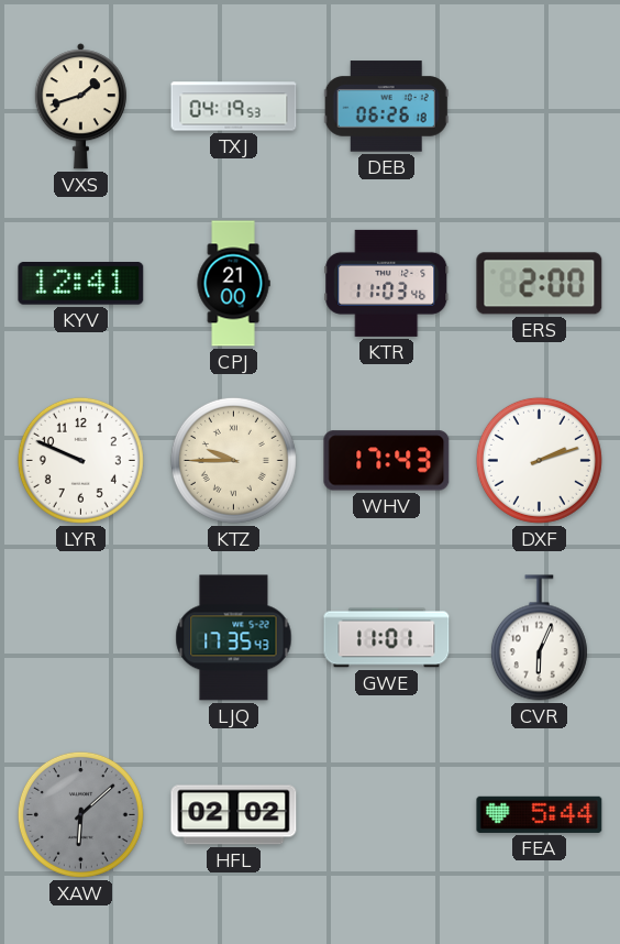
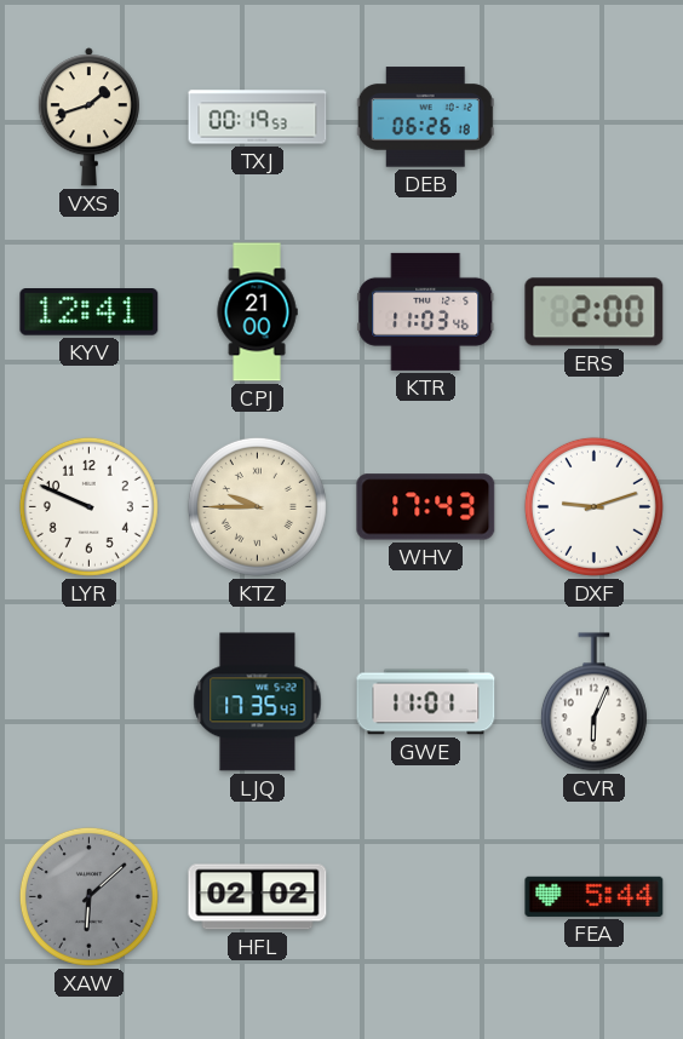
TXJ: 04:19 -> 00:19
DXF: 2:12 -> 9:12
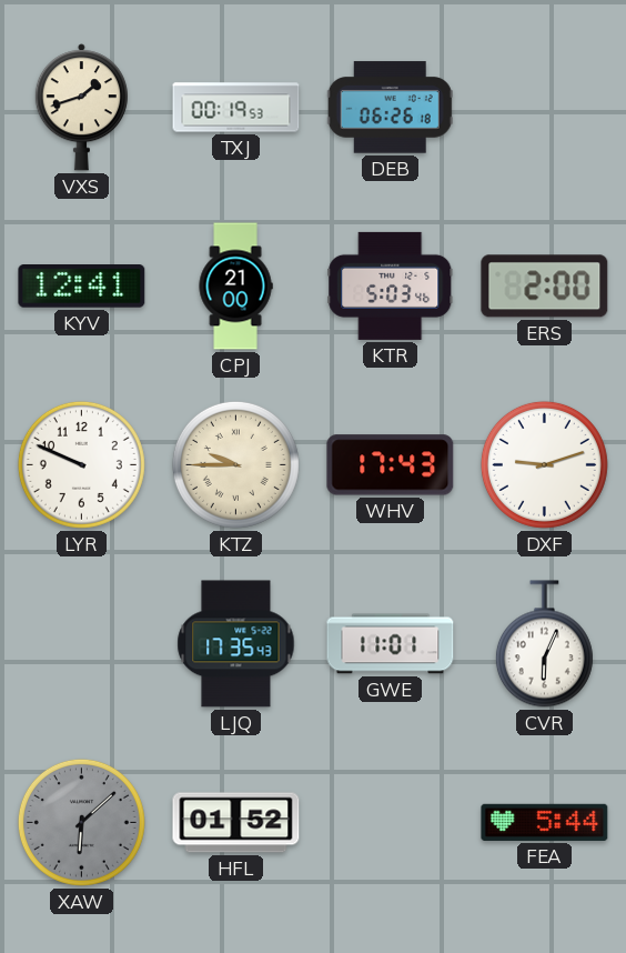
KTR: 11:03 -> 5:03
HFL: 02:02 -> 01:52
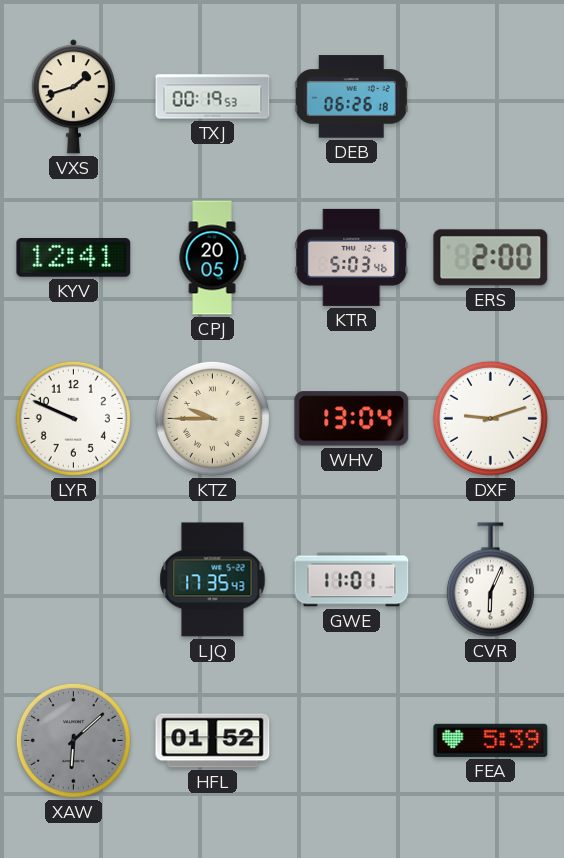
CPJ: 21:00 -> 20:05
WHV: 17:43 -> 13:04
FEA: 5:44 -> 5:39
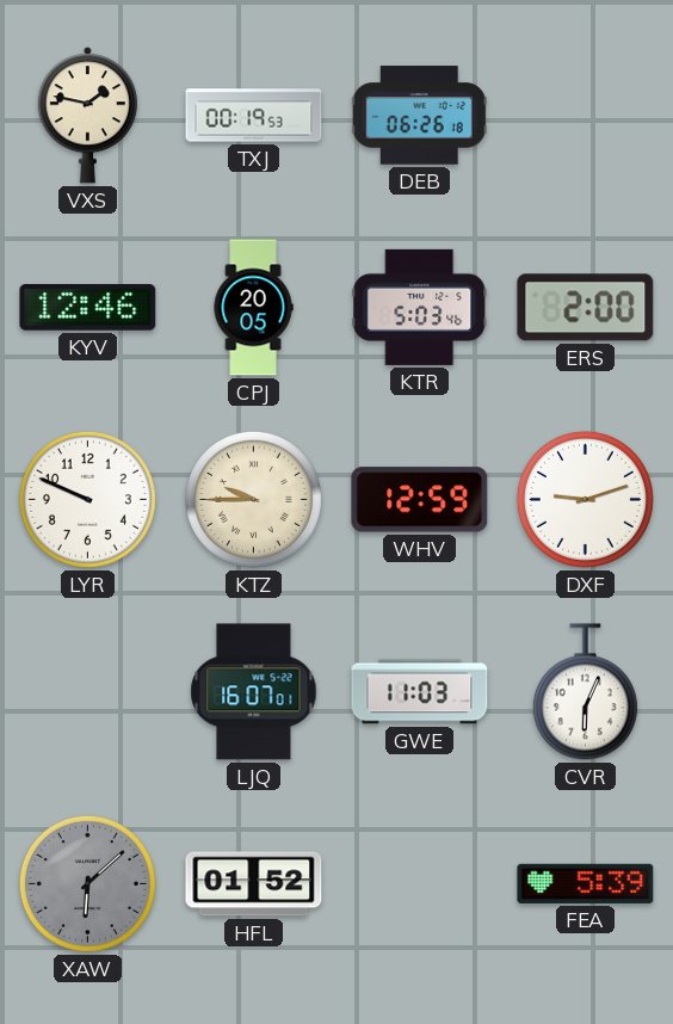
VXS: 1:42 -> 1:47
KYV: 12:41 -> 12:46
WHV: 13:04 -> 12:59
LJQ: 17:35 -> 16:07
GWE: 11:01 -> 11:03
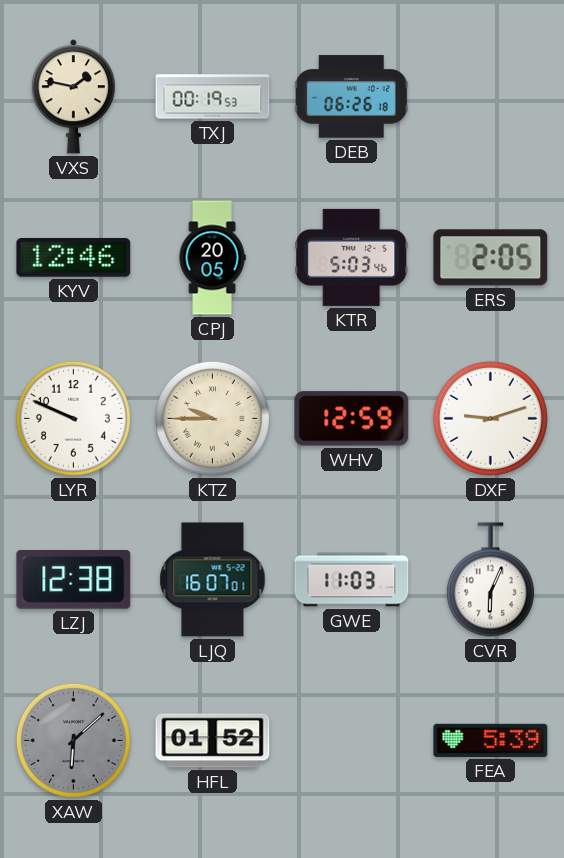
ERS: 2:00 -> 2:05
LZJ: none -> 12:38
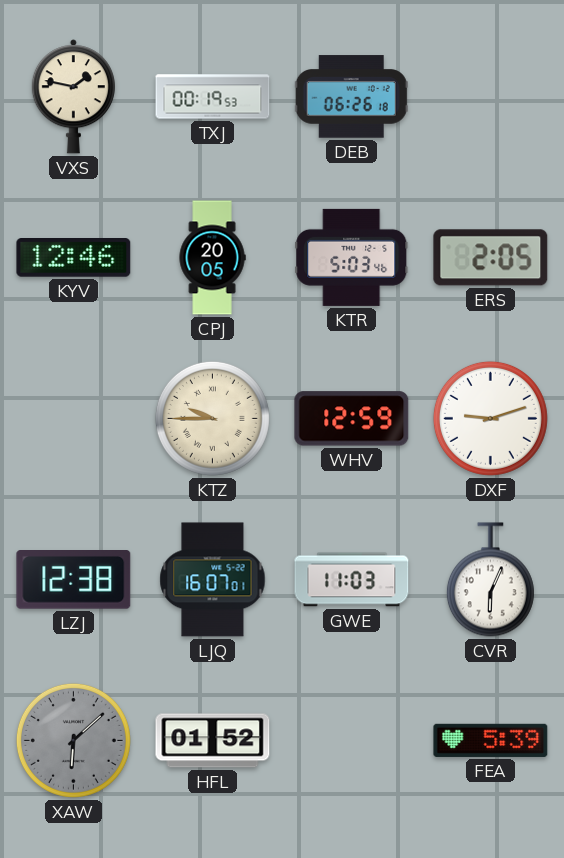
LYR: 9:49 -> none
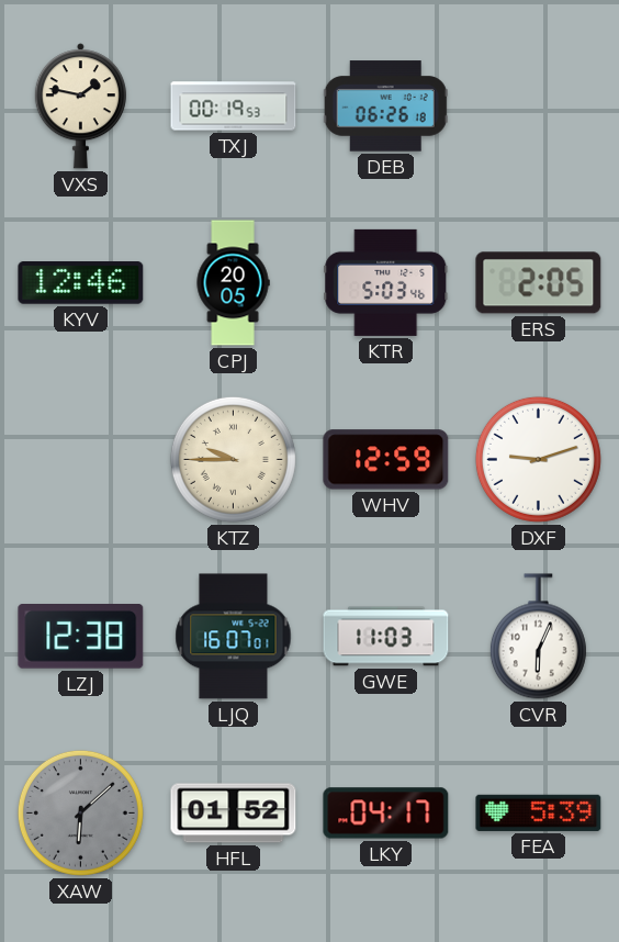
LKY: none -> 04:17
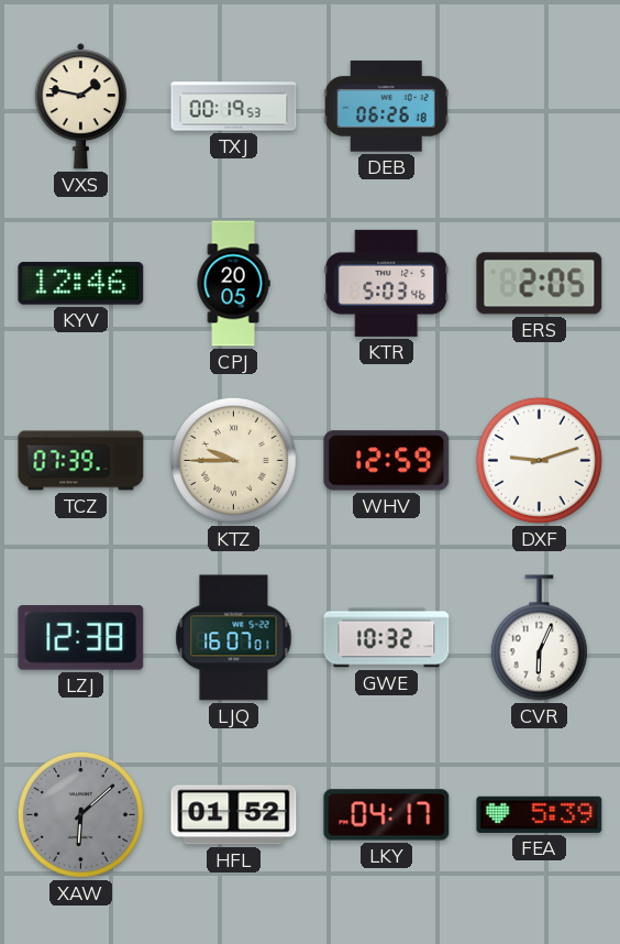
TCZ: none -> 07:39
GWE: 11:03 -> 10:32
